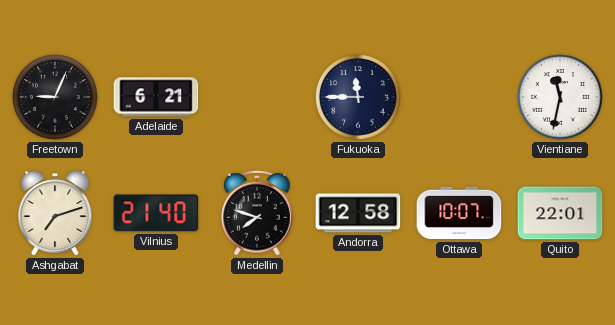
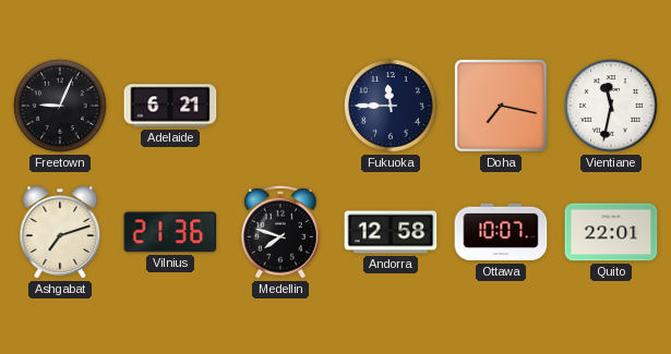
Doha: none -> 7:17
Vilnius: 21:40 -> 21:36
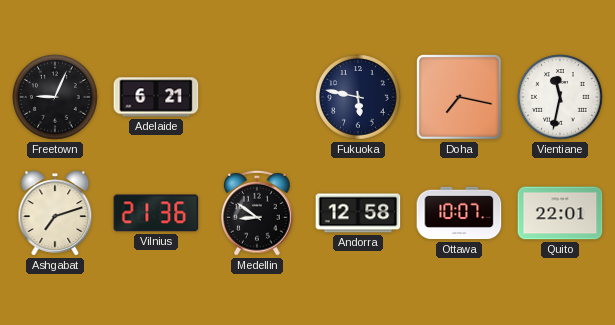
Fukuoka: 11:45 -> 5:47
Medellin: 7:48 -> 8:51
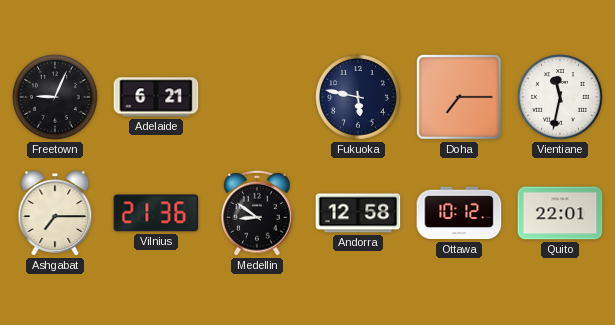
Doha: 7:17 -> 7:15
Ashgabat: 7:12 -> 7:15
Ottawa: 10:07 -> 10:12
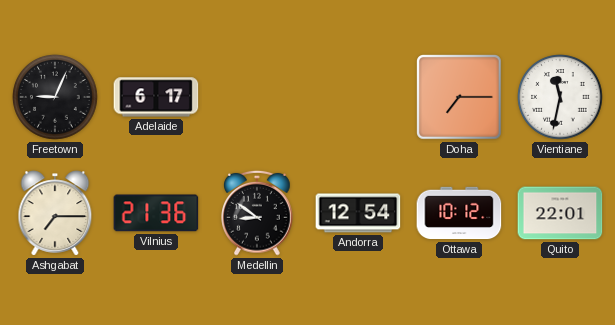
Adelaide: 6:21 -> 6:17
Fukuoka: 5:47 -> none
Andorra: 12:58 -> 12:54
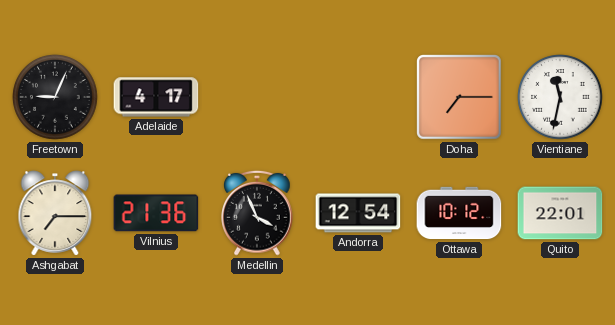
Adelaide: 6:17 -> 4:17
Medellin: 8:51 -> 3:56
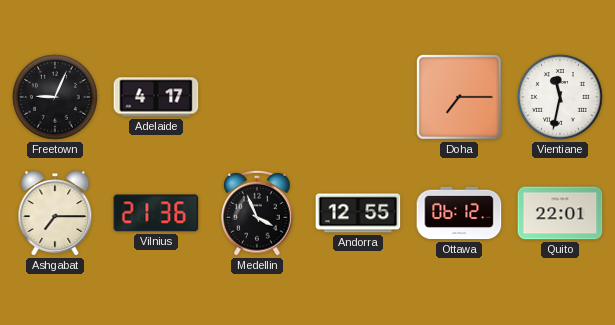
Andorra: 12:54 -> 12:55
Ottawa: 10:12 -> 06:12
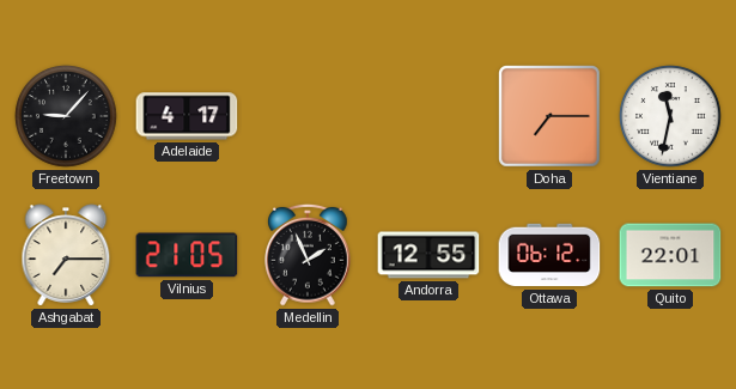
Freetown: 9:04 -> 9:07
Vilnius: 21:36 -> 21:05
Medellin: 3:56 -> 1:56
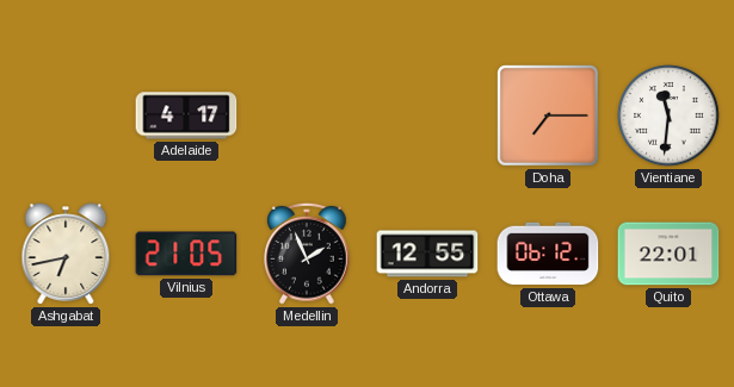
Freetown: 9:07 -> none
Vientiane: 11:32 -> 11:31
Ashgabat: 7:15 -> 6:43
